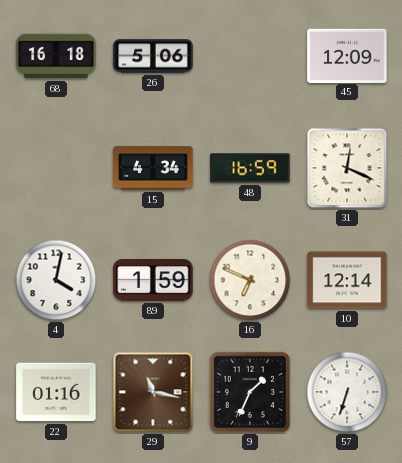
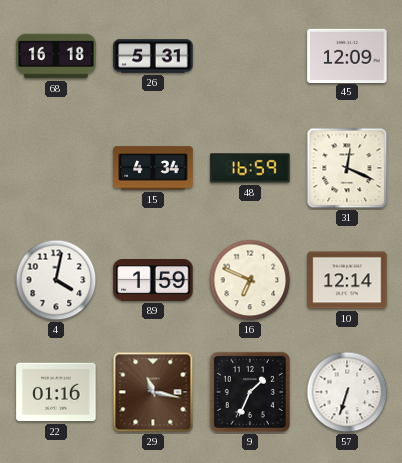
26: 5:06 -> 5:31
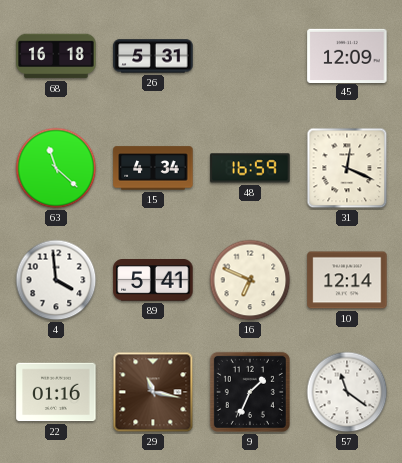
63: none -> 11:22
4: 4:02 -> 3:59
89: 1:59 -> 5:41
57: 6:33 -> 11:21
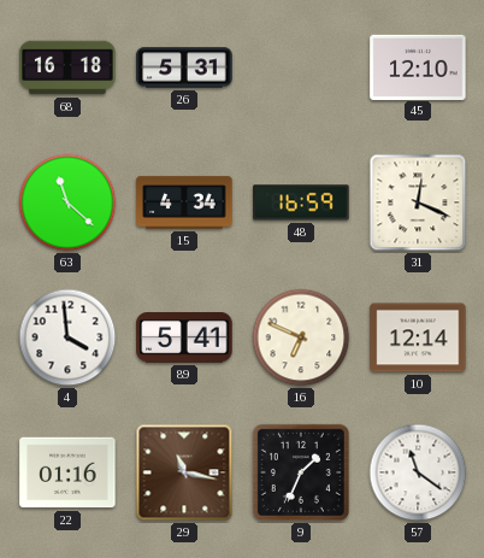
45: 12:09 -> 12:10
